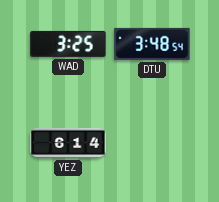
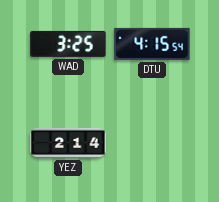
DTU: 3:48 -> 4:15
YEZ: 6:14 -> 2:14
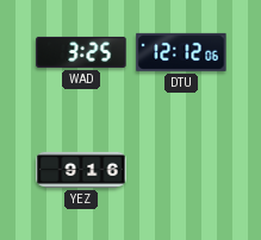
DTU: 4:15 -> 12:12
YEZ: 2:14 -> 9:16
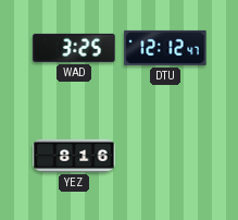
DTU: 12:12:06 -> 12:12:47
YEZ: 9:16 -> 8:16
